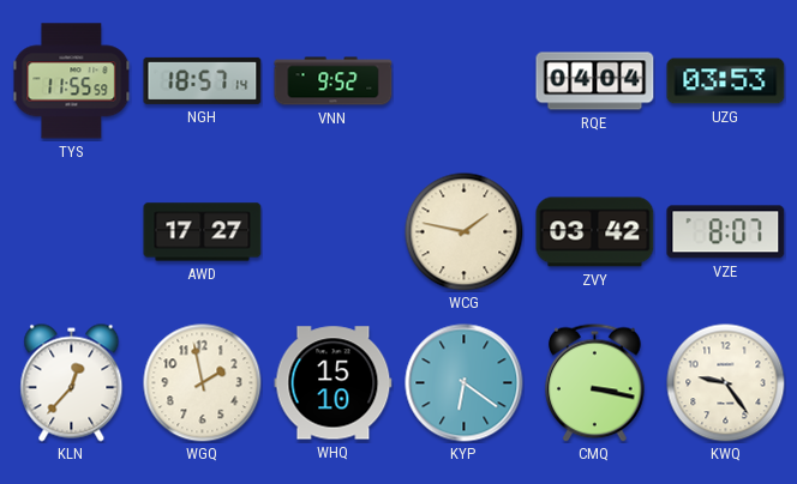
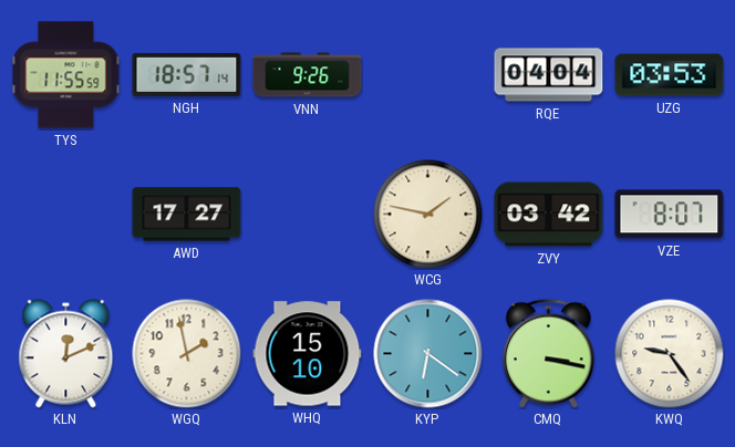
VNN: 9:52 -> 9:26
KLN: 12:37 -> 12:11
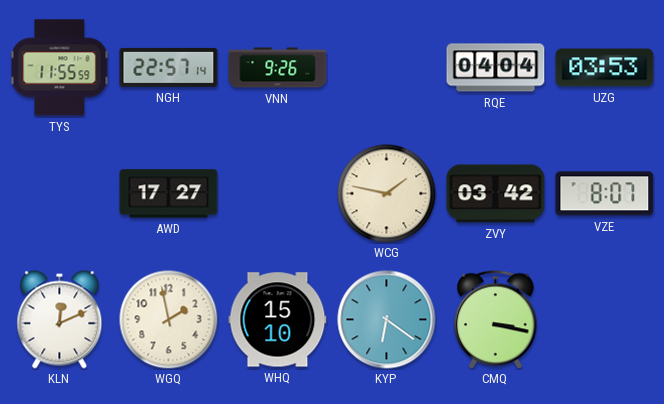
NGH: 18:57 -> 22:57
KWQ: 9:24 -> none
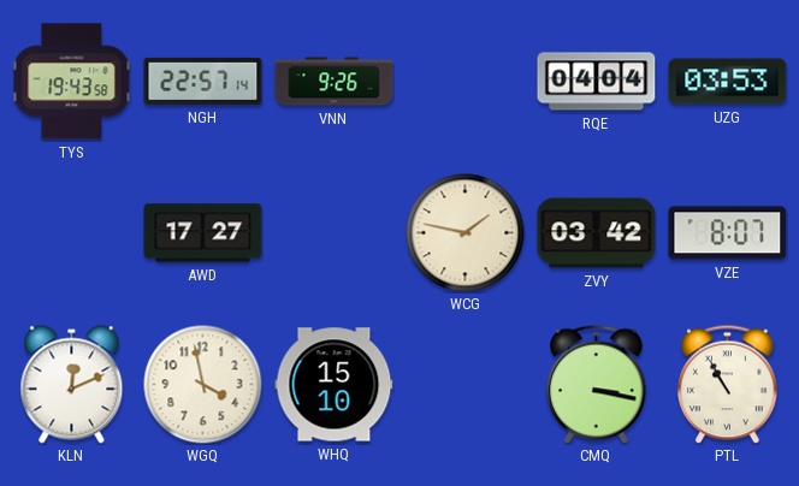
TYS: 11:55 -> 19:43
WGQ: 1:58 -> 3:58
KYP: 6:21 -> none
PTL: none -> 10:55
